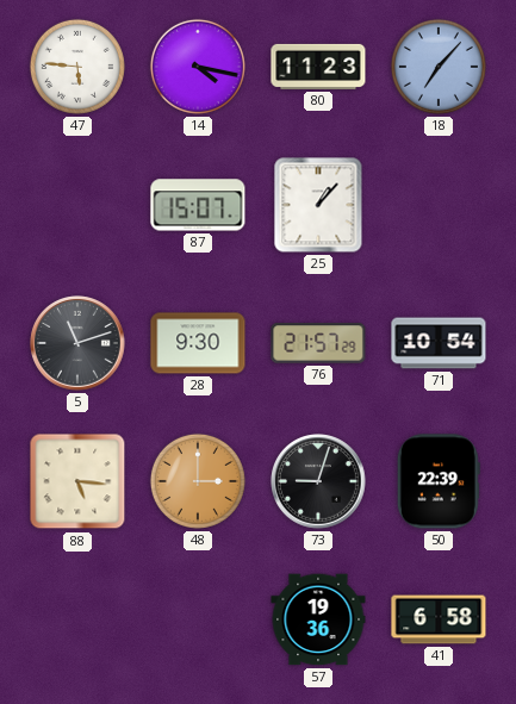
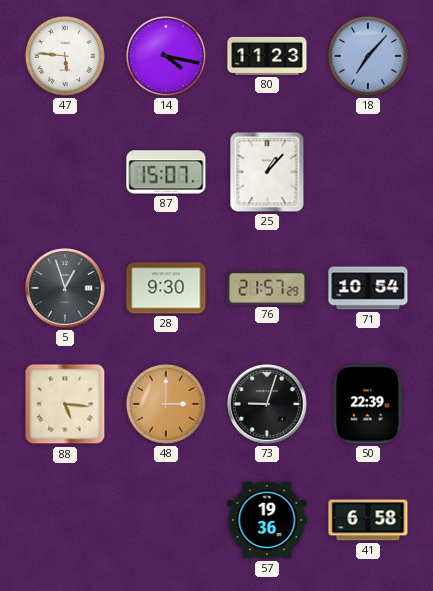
5: 11:12 -> 12:57
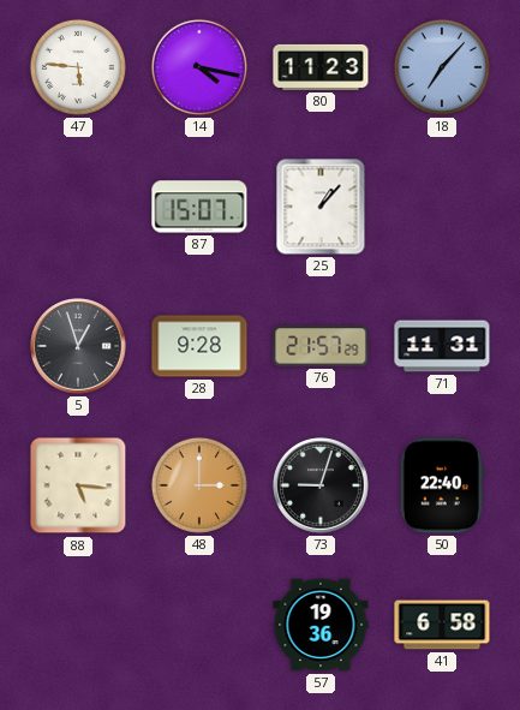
28: 9:30 -> 9:28
71: 10:54 -> 11:31
50: 22:39 -> 22:40
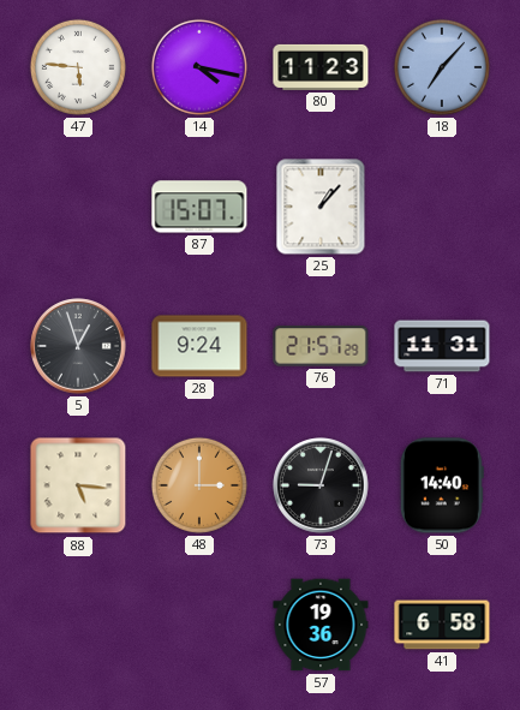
28: 9:28 -> 9:24
50: 22:40 -> 14:40
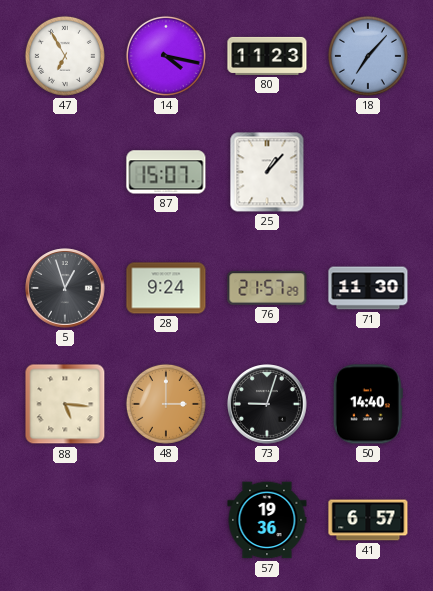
47: 5:46 -> 6:55
71: 11:31 -> 11:30
41: 6:58 -> 6:57
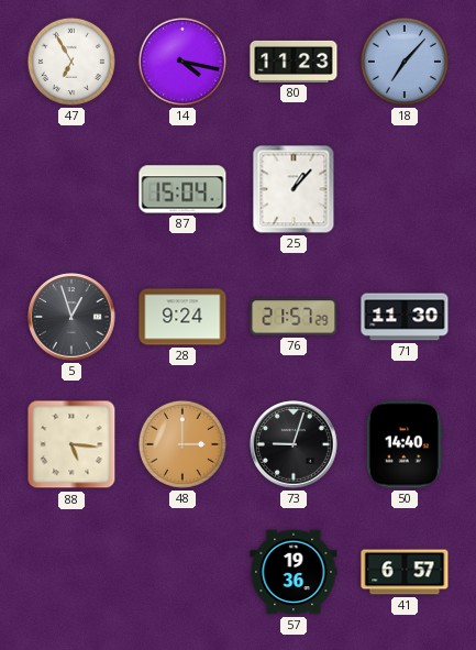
87: 15:07 -> 15:04
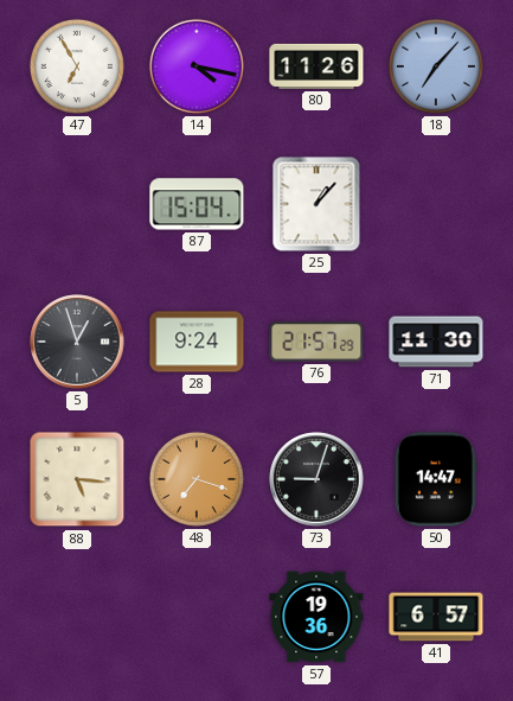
80: 11:23 -> 11:26
48: 3:00 -> 7:18
50: 14:40 -> 14:47
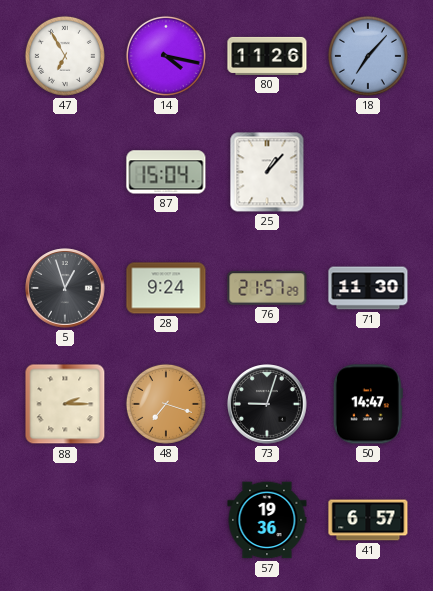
88: 5:16 -> 2:15
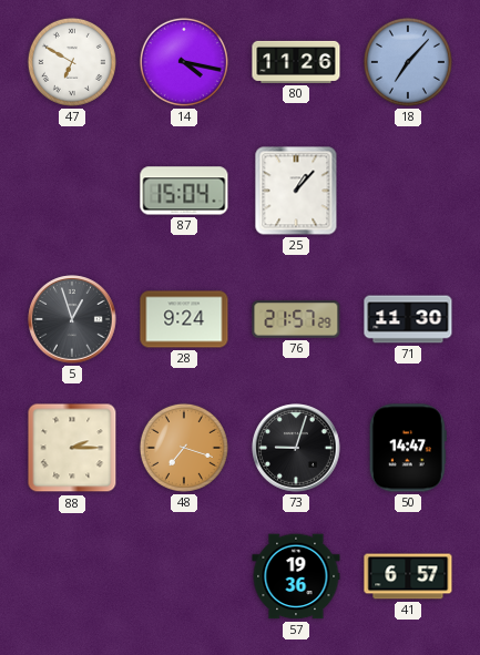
47: 6:55 -> 6:50
